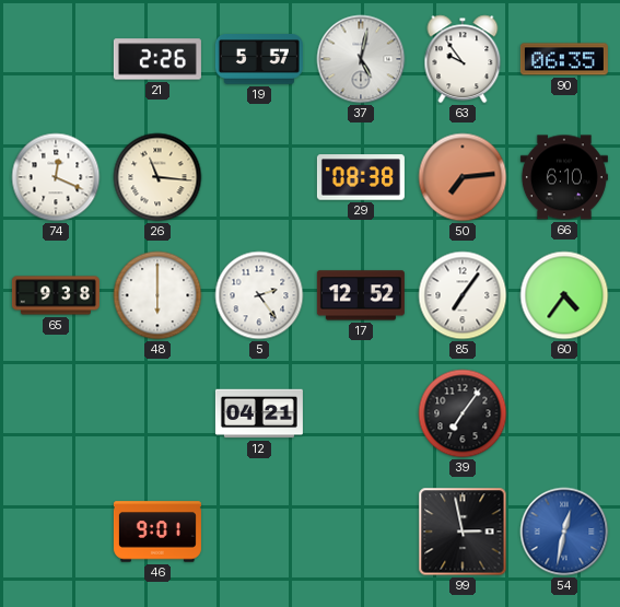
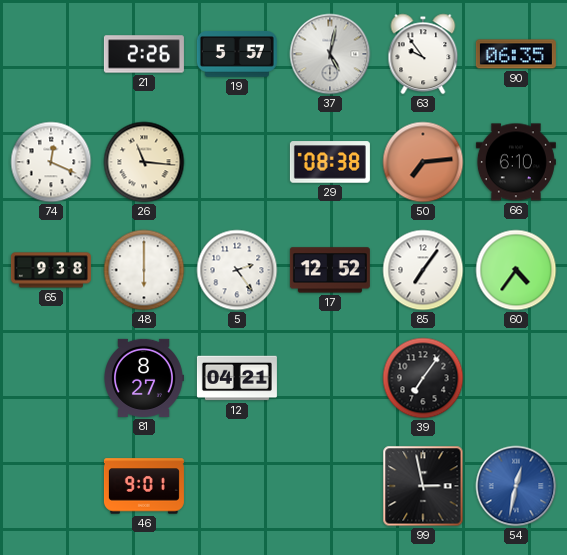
81: none -> 8:27
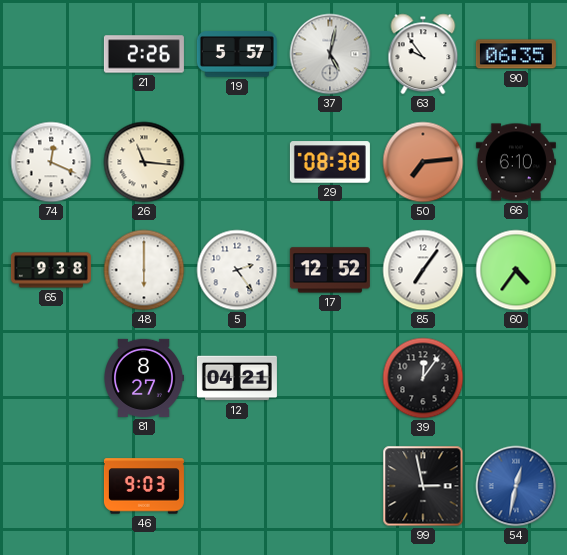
39: 7:06 -> 12:06
46: 9:01 -> 9:03
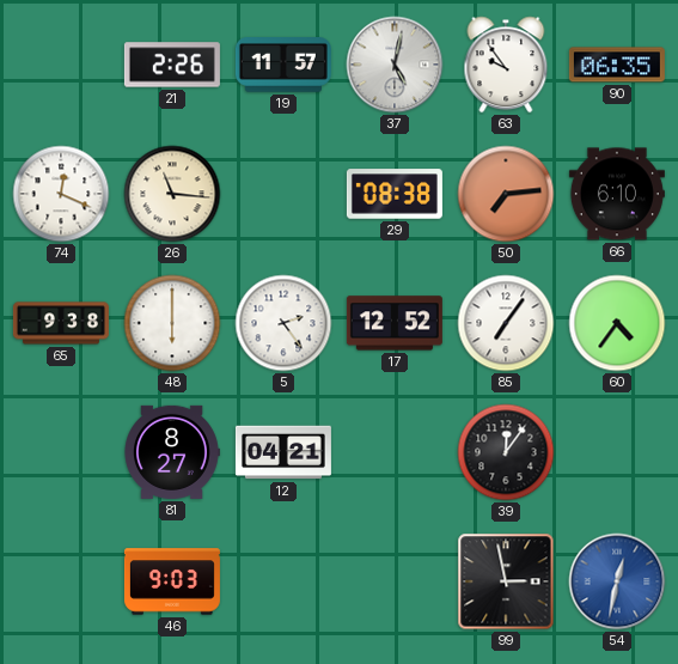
19: 5:57 -> 11:57
